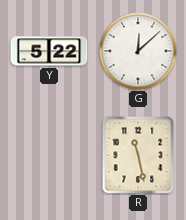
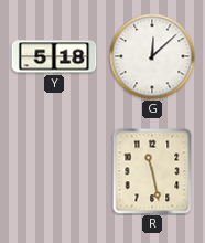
Y: 5:22 -> 5:18
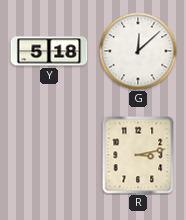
R: 11:28 -> 3:13
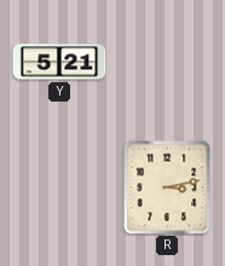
Y: 5:18 -> 5:21
G: 12:08 -> none
